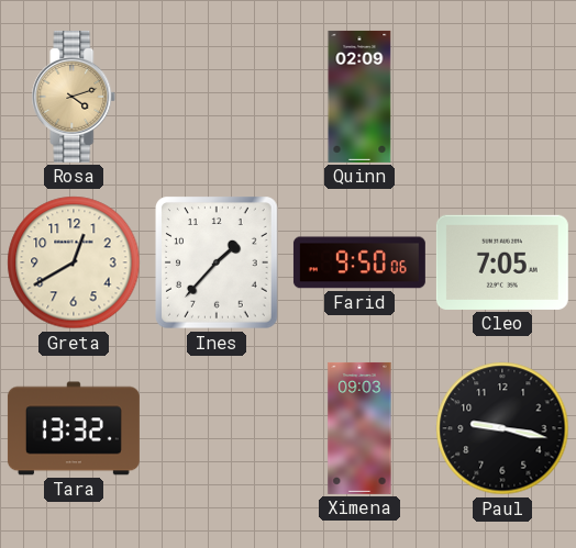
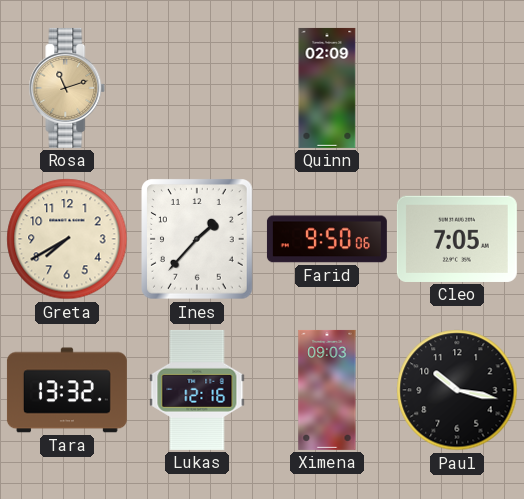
Rosa: 4:12 -> 11:12
Greta: 12:40 -> 7:40
Lukas: none -> 12:16
Paul: 9:17 -> 10:17
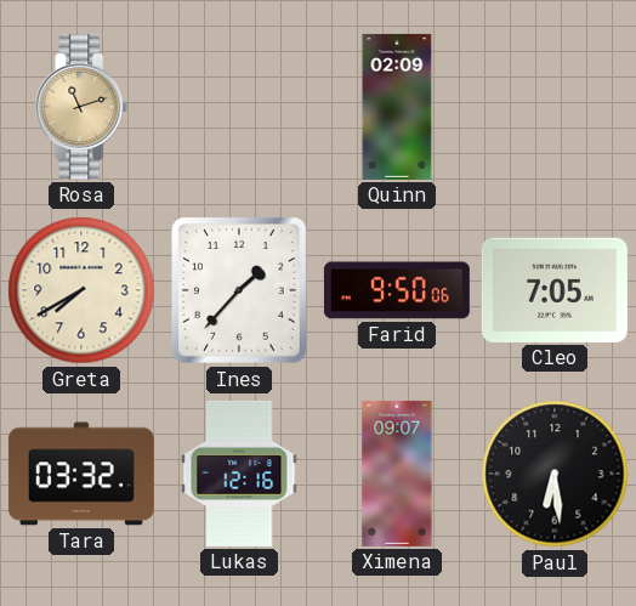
Tara: 13:32 -> 03:32
Ximena: 09:03 -> 09:07
Paul: 10:17 -> 6:29
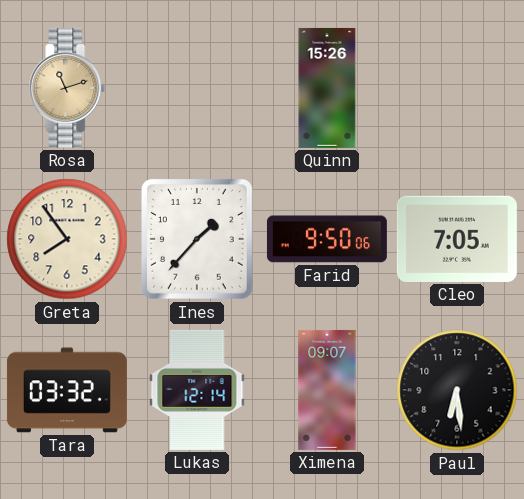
Quinn: 02:09 -> 15:26
Greta: 7:40 -> 7:54
Lukas: 12:16 -> 12:14
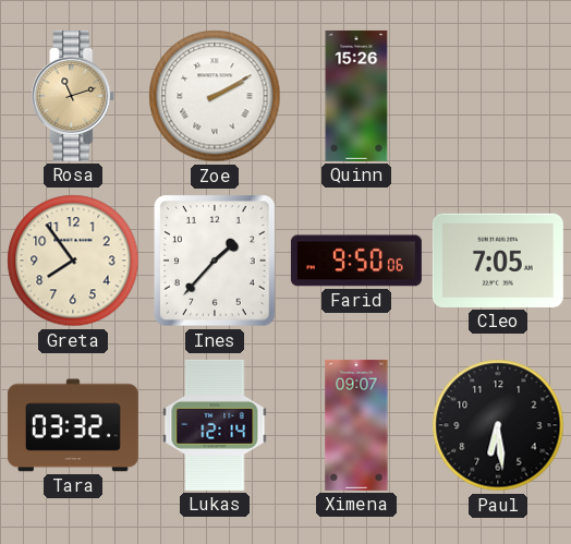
Zoe: none -> 2:10
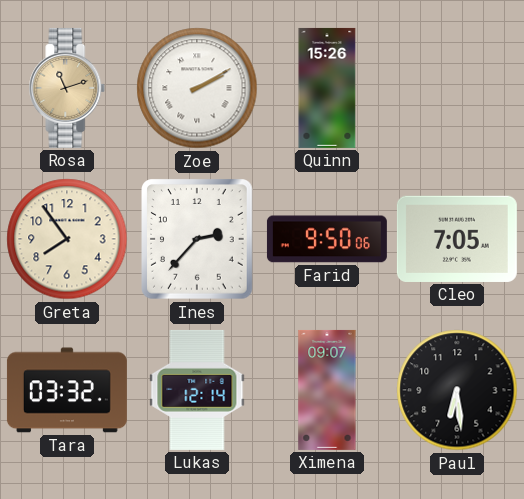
Ines: 1:37 -> 2:37
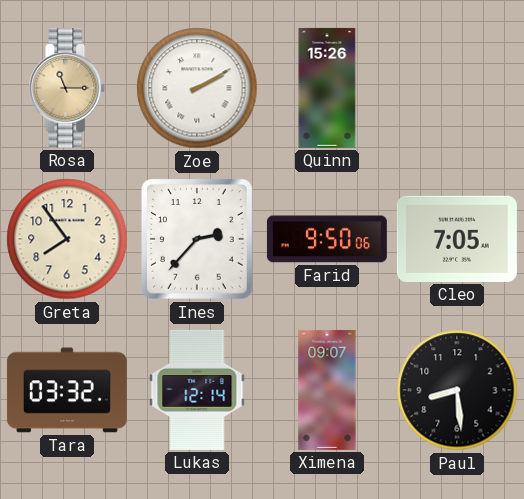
Rosa: 11:12 -> 11:15
Paul: 6:29 -> 8:29
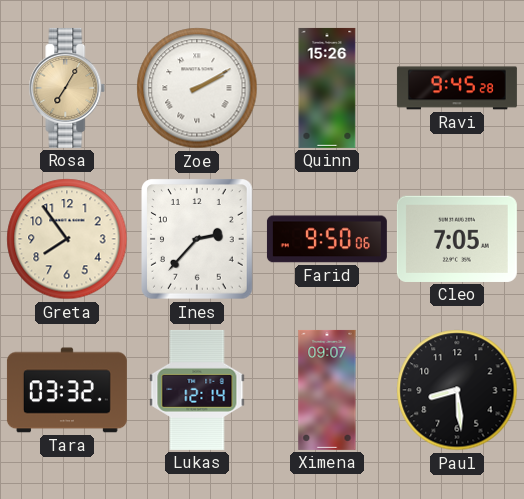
Rosa: 11:15 -> 7:05
Ravi: none -> 9:45
